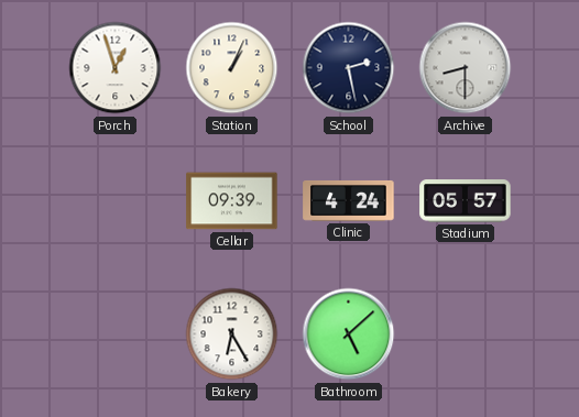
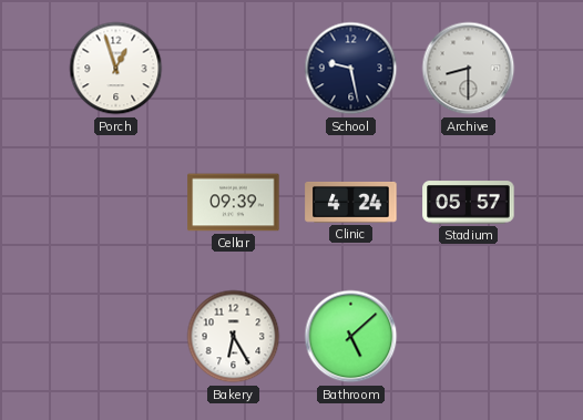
Station: 1:04 -> none
School: 2:28 -> 9:28
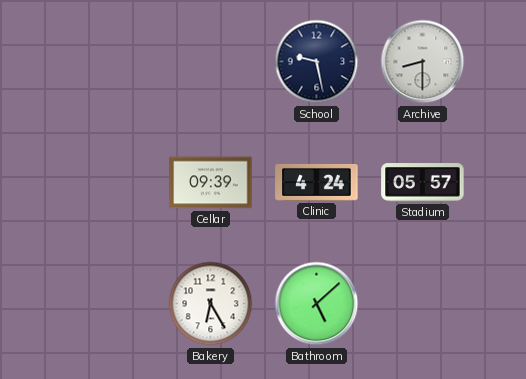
Porch: 12:57 -> none
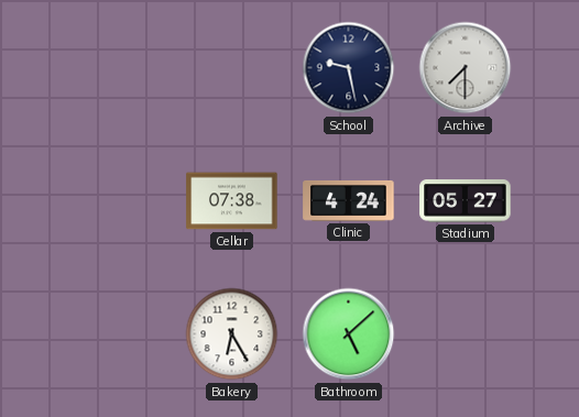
Archive: 8:30 -> 7:30
Cellar: 09:39 -> 07:38
Stadium: 05:57 -> 05:27
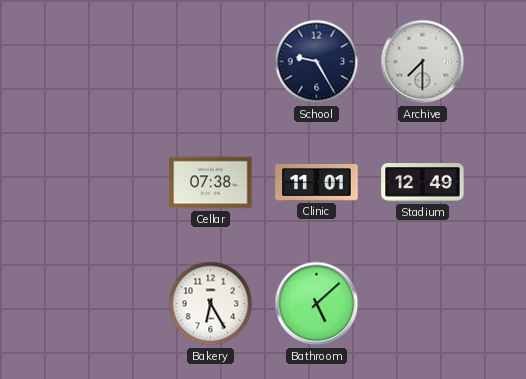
School: 9:28 -> 9:25
Clinic: 4:24 -> 11:01
Stadium: 05:27 -> 12:49
